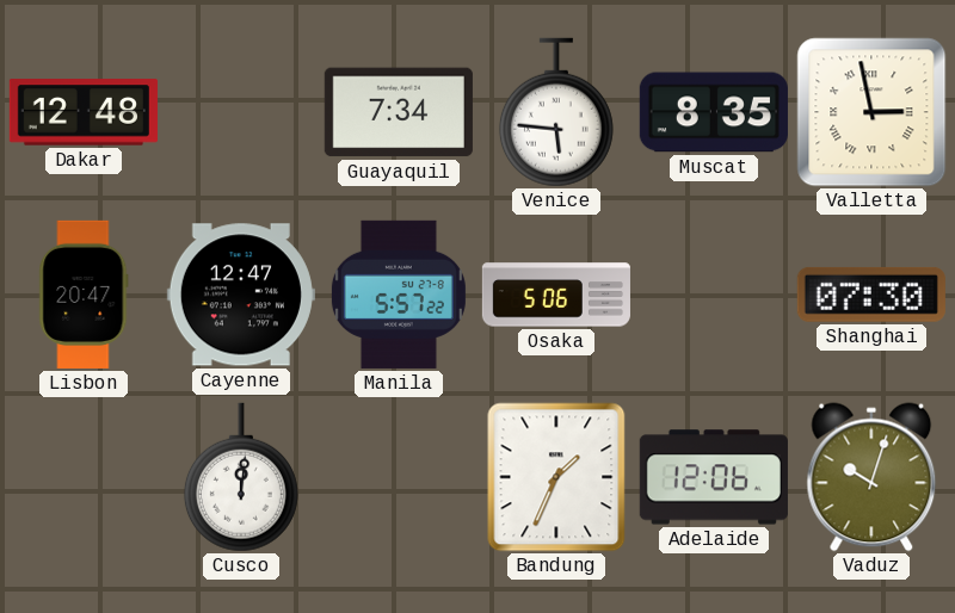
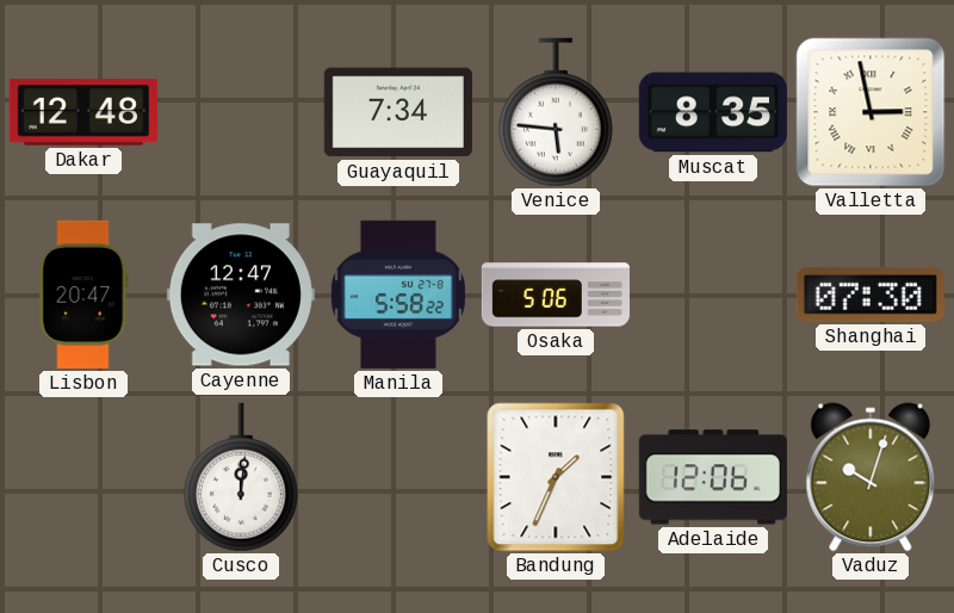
Manila: 5:57 -> 5:58
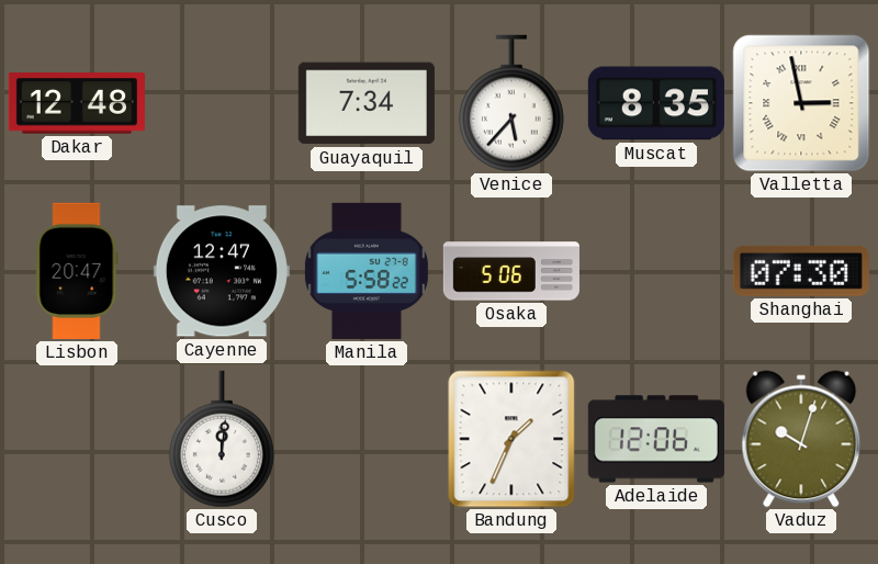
Venice: 5:46 -> 5:37
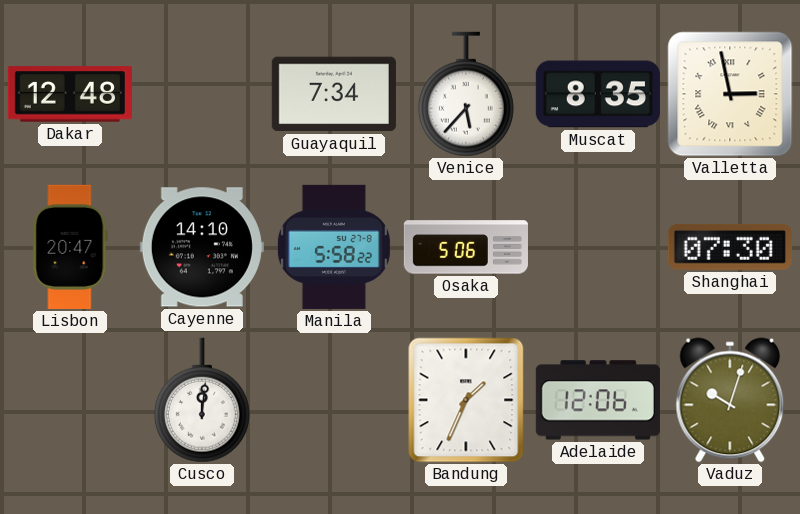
Cayenne: 12:47 -> 14:10
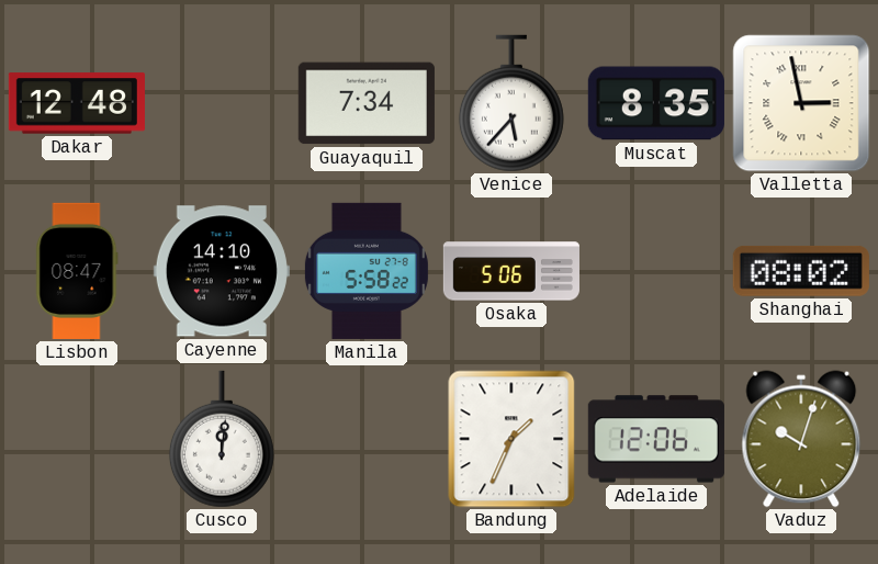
Lisbon: 20:47 -> 08:47
Shanghai: 07:30 -> 08:02
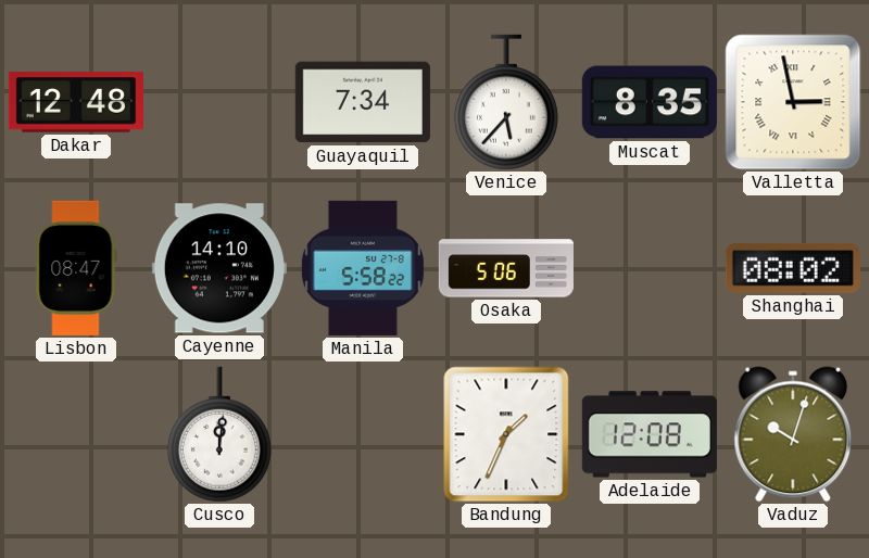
Adelaide: 12:06 -> 12:08
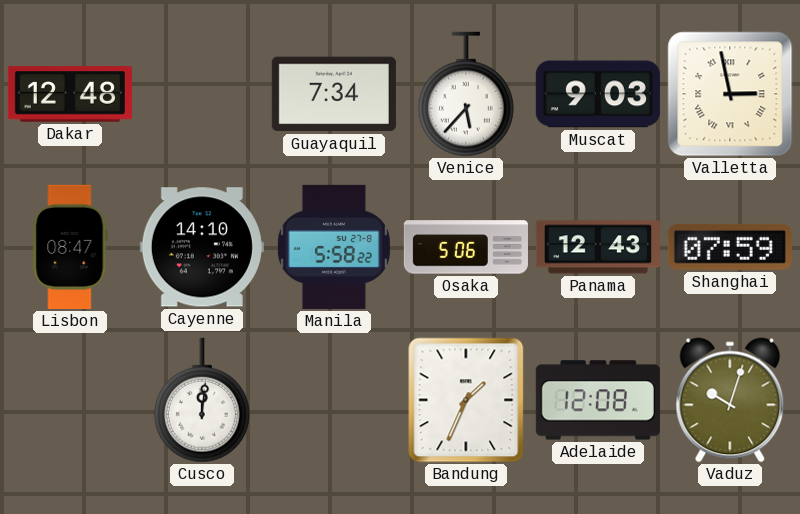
Muscat: 8:35 -> 9:03
Panama: none -> 12:43
Shanghai: 08:02 -> 07:59
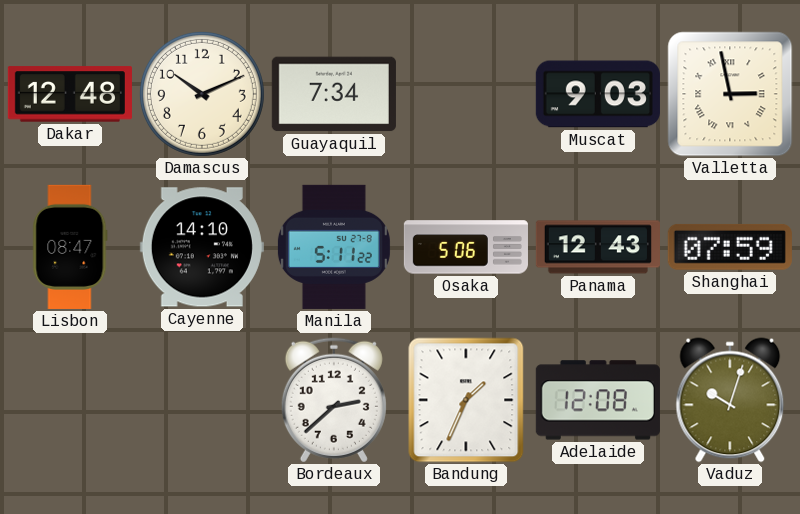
Damascus: none -> 10:11
Venice: 5:37 -> none
Manila: 5:58 -> 5:11
Cusco: 12:01 -> none
Bordeaux: none -> 2:38
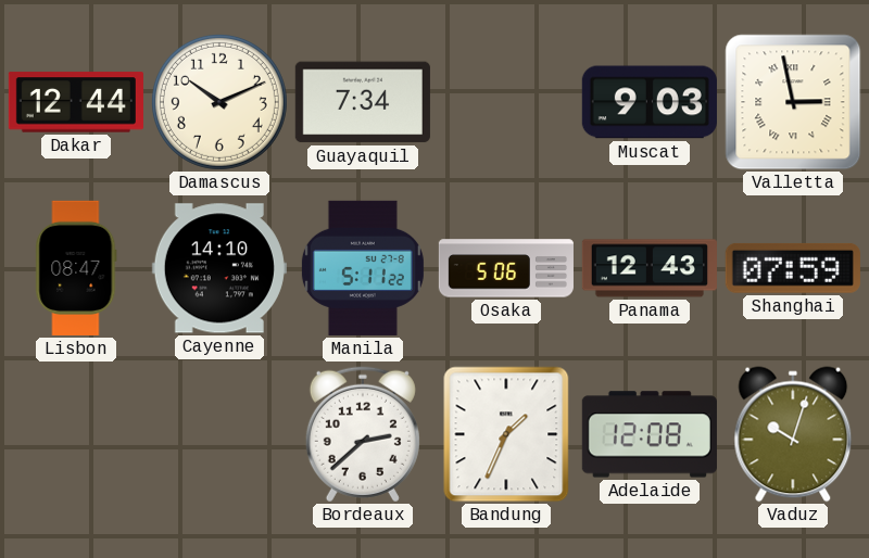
Dakar: 12:48 -> 12:44
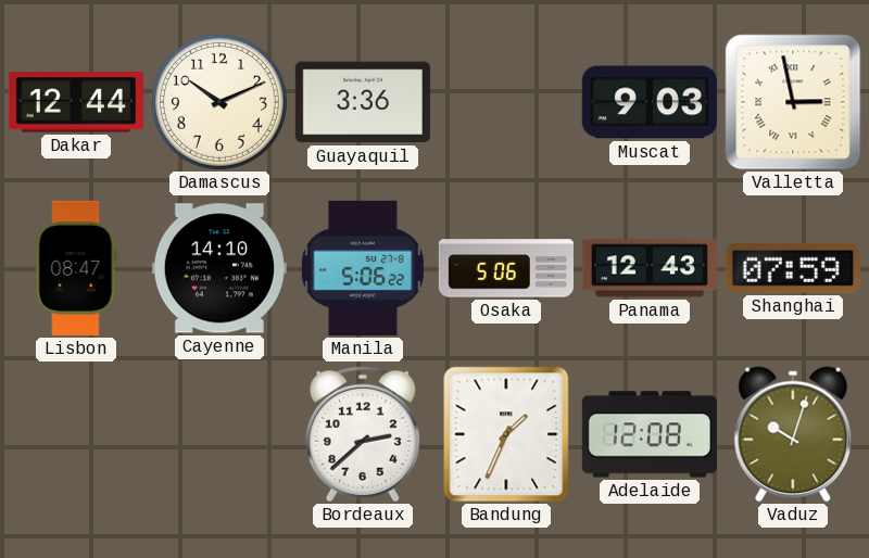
Guayaquil: 7:34 -> 3:36
Manila: 5:11 -> 5:06
